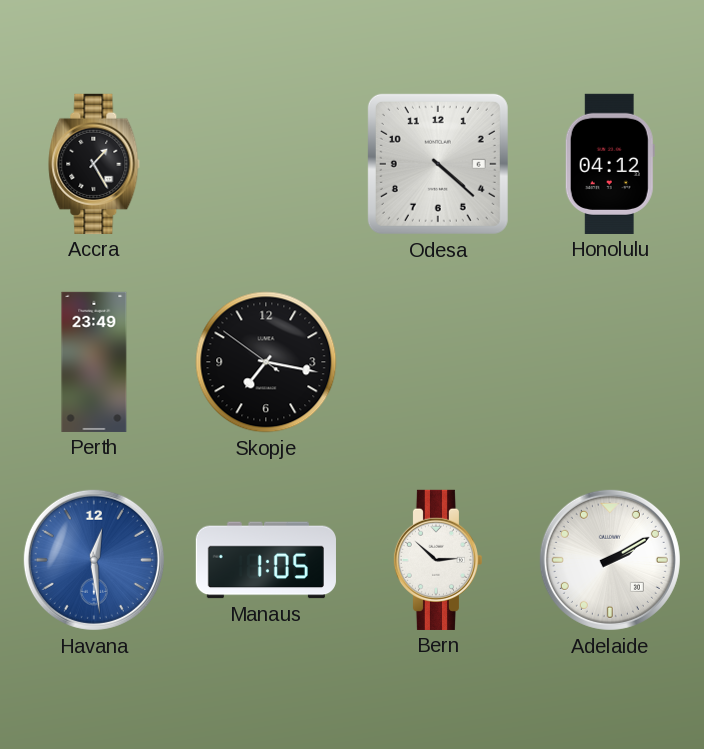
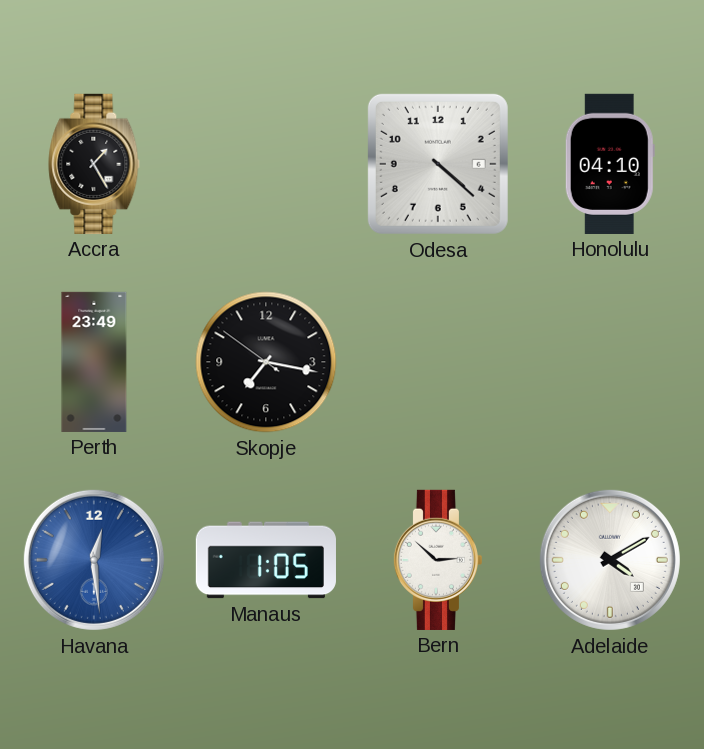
Honolulu: 04:12 -> 04:10
Adelaide: 2:10 -> 4:10
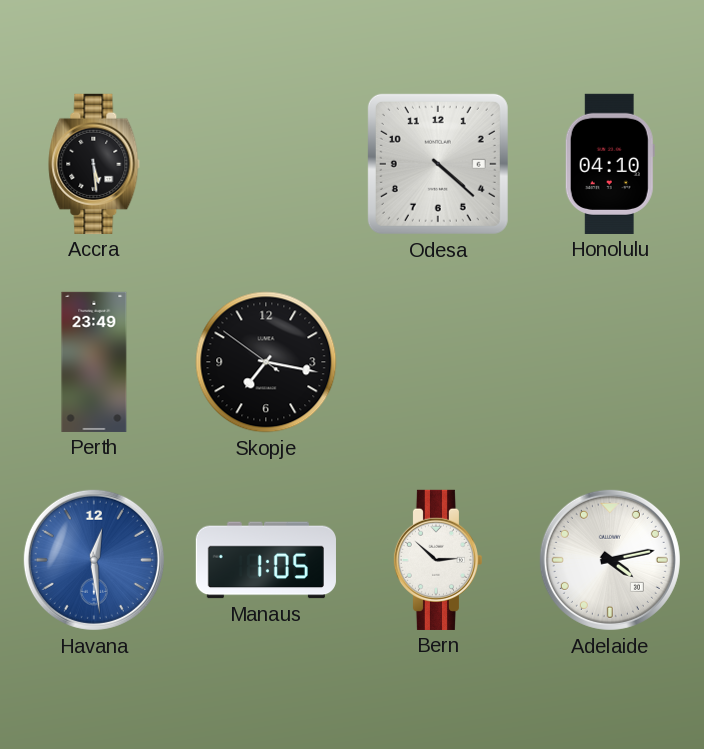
Accra: 1:25 -> 5:29
Adelaide: 4:10 -> 4:13
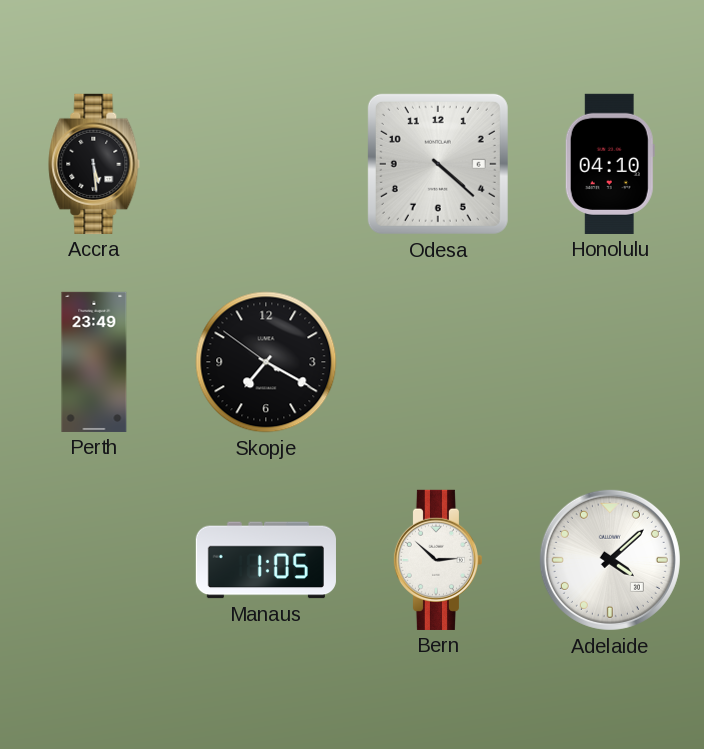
Skopje: 7:16 -> 7:19
Havana: 12:29 -> none
Adelaide: 4:13 -> 4:08
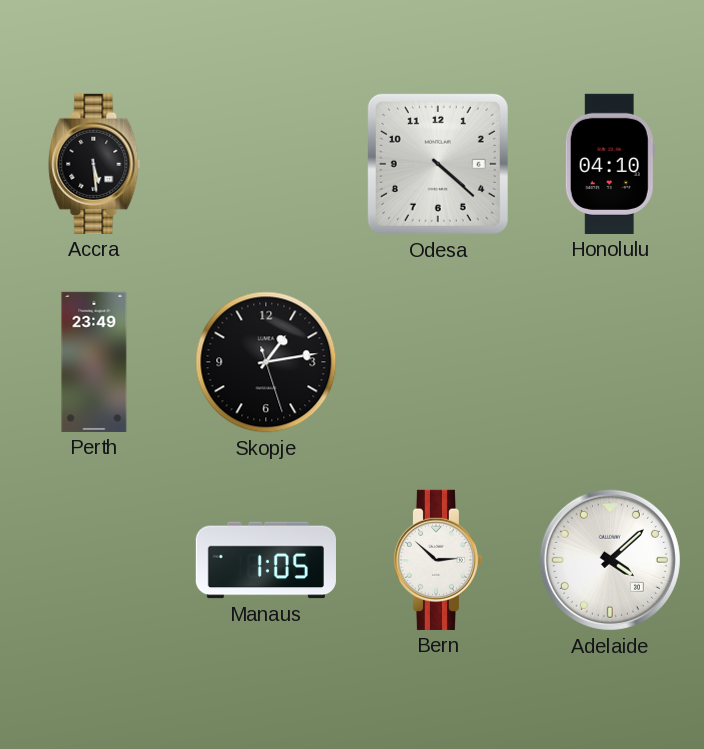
Skopje: 7:19 -> 1:13
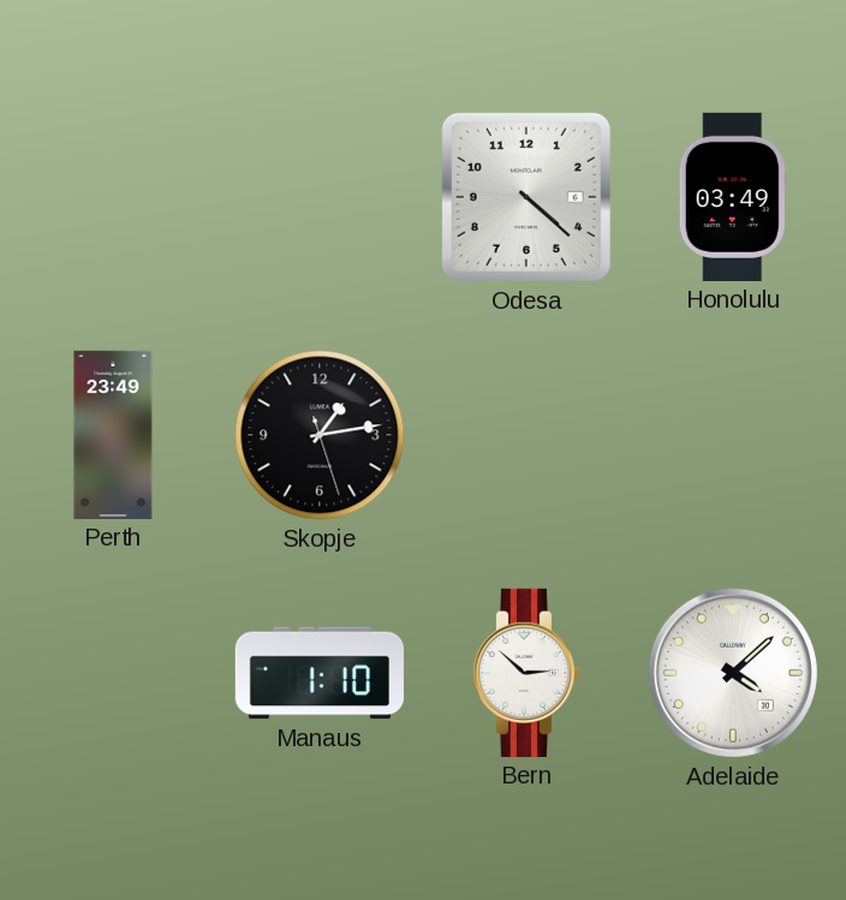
Accra: 5:29 -> none
Honolulu: 04:10 -> 03:49
Manaus: 1:05 -> 1:10
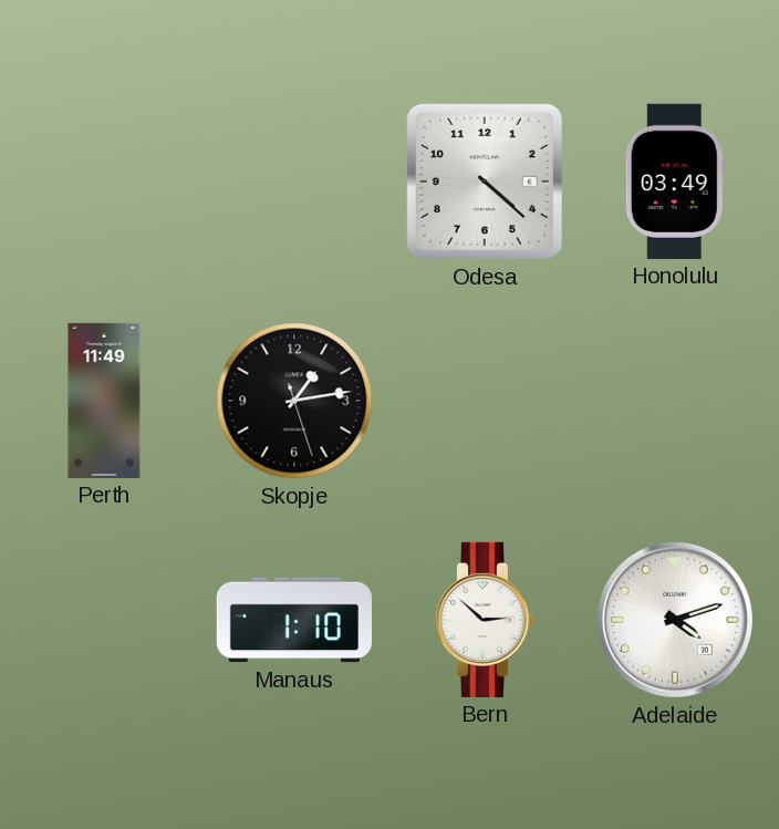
Perth: 23:49 -> 11:49
Adelaide: 4:08 -> 4:12
